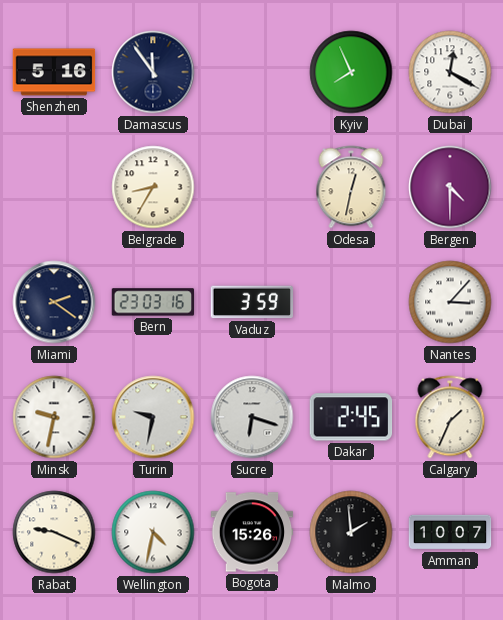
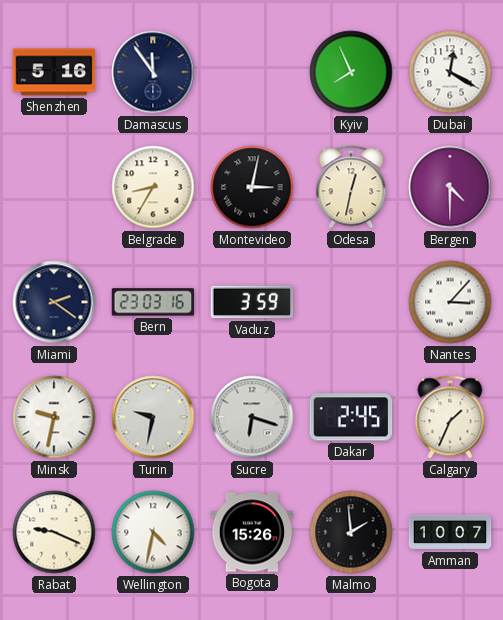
Montevideo: none -> 3:02
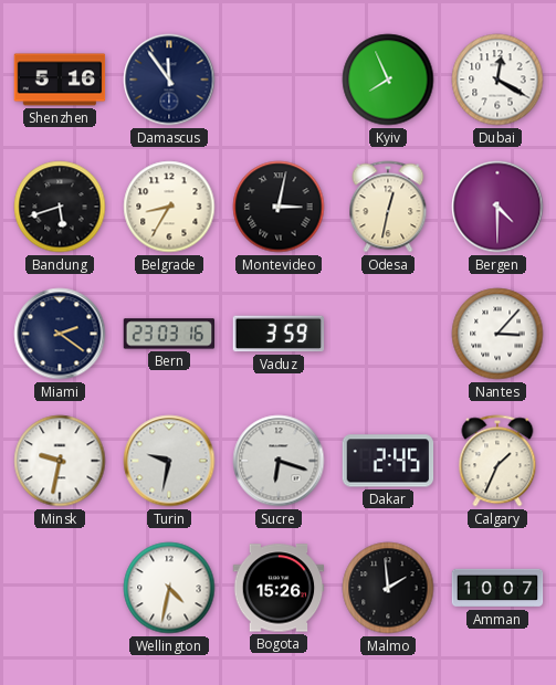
Bandung: none -> 5:42
Rabat: 9:19 -> none
